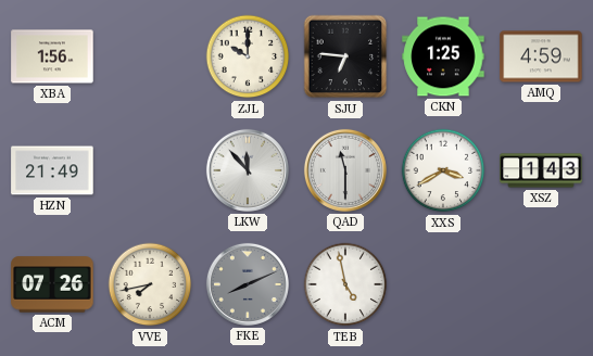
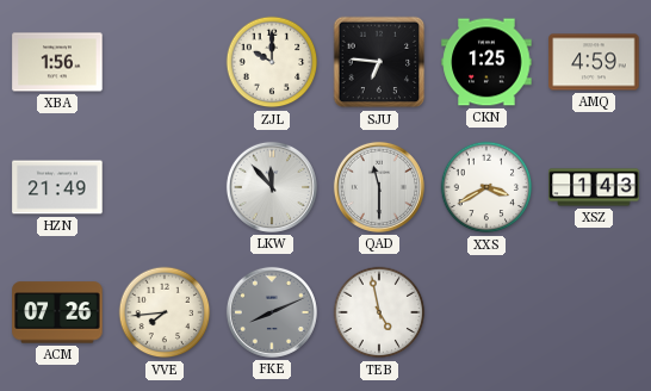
VVE: 7:43 -> 7:44
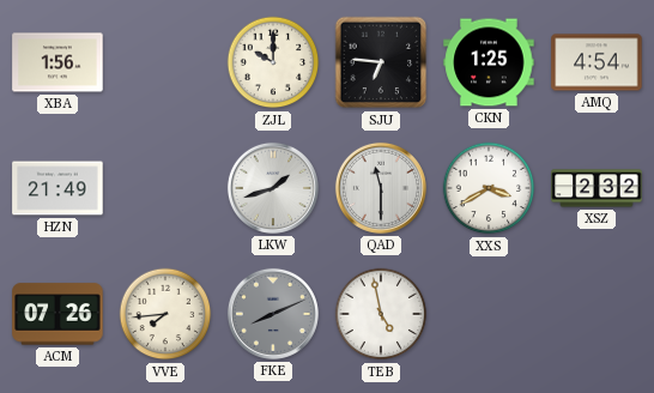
AMQ: 4:59 -> 4:54
LKW: 11:53 -> 1:42
XSZ: 1:43 -> 2:32
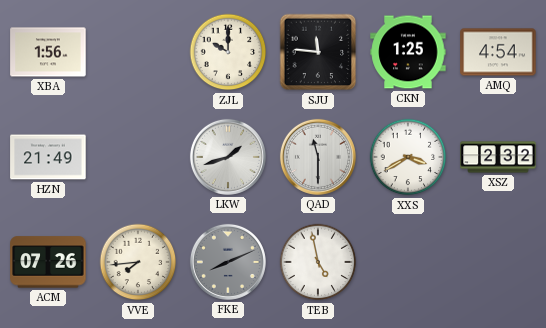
SJU: 6:46 -> 11:46
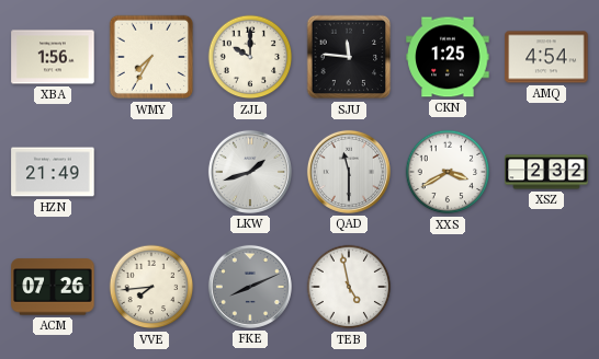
WMY: none -> 7:35
